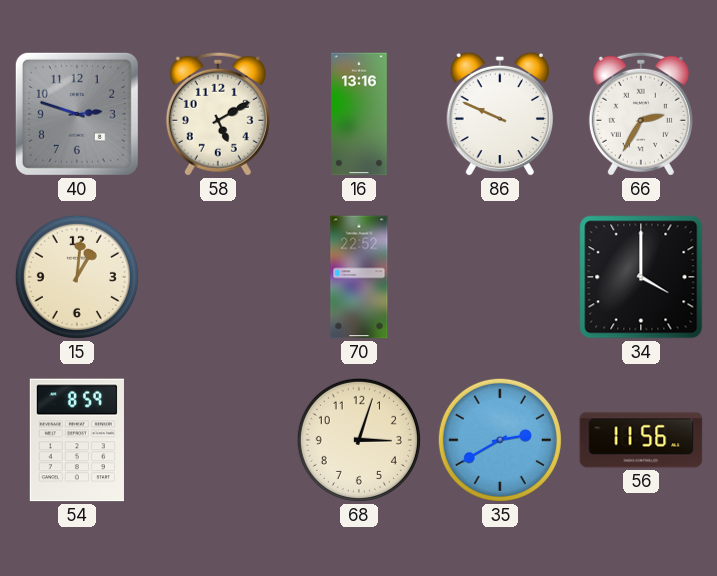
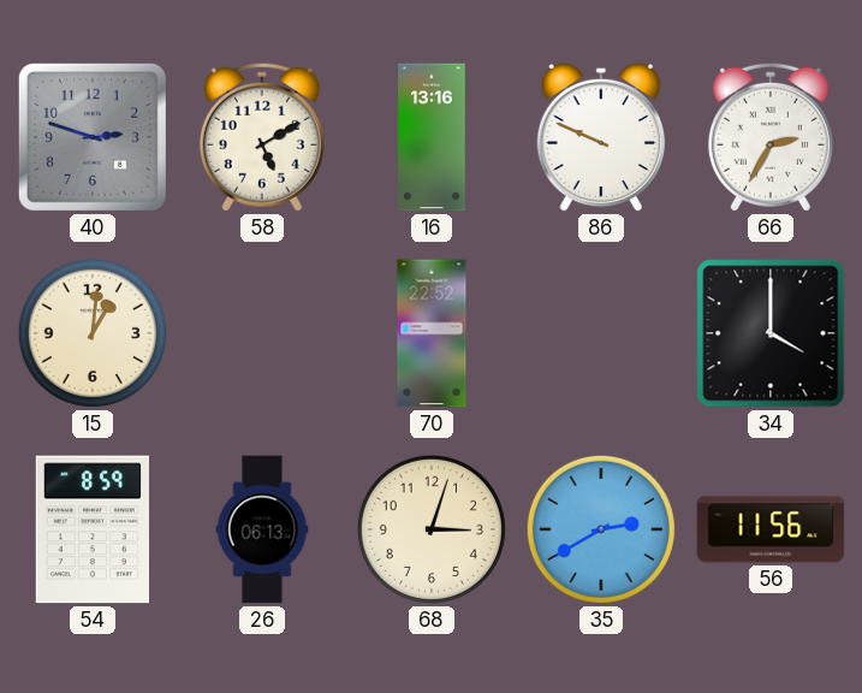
26: none -> 06:13
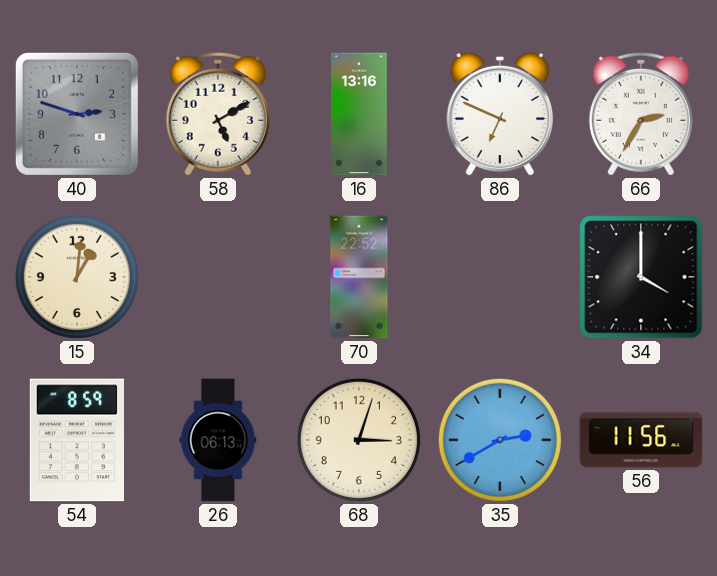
86: 9:49 -> 6:49
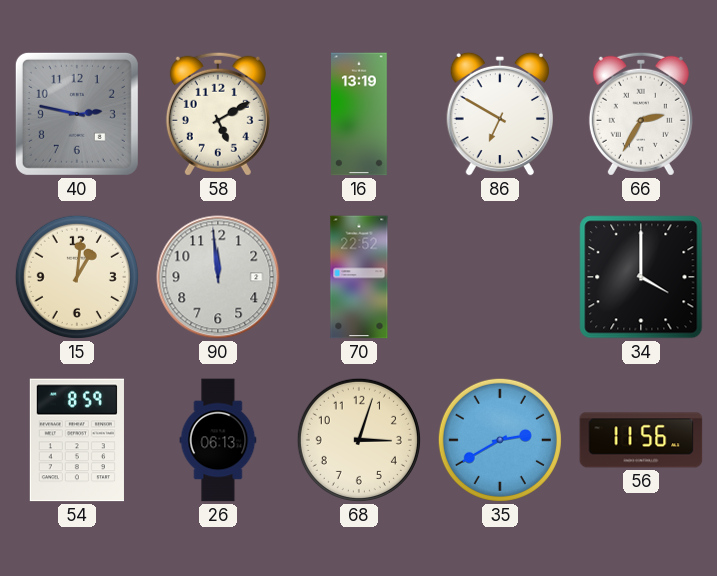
40: 2:48 -> 2:47
16: 13:16 -> 13:19
86: 6:49 -> 6:50
90: none -> 11:59
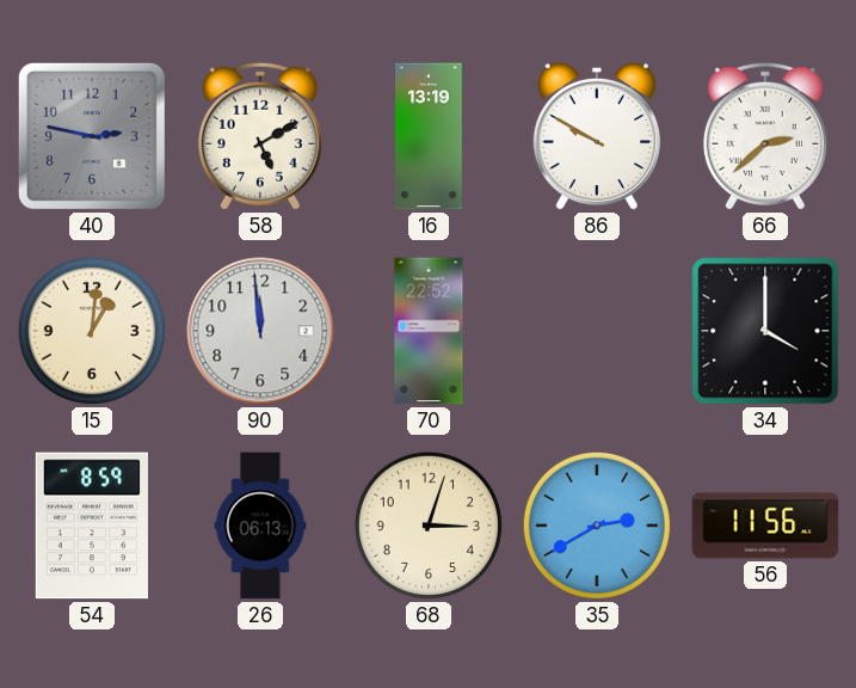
86: 6:50 -> 9:50
66: 2:35 -> 2:38
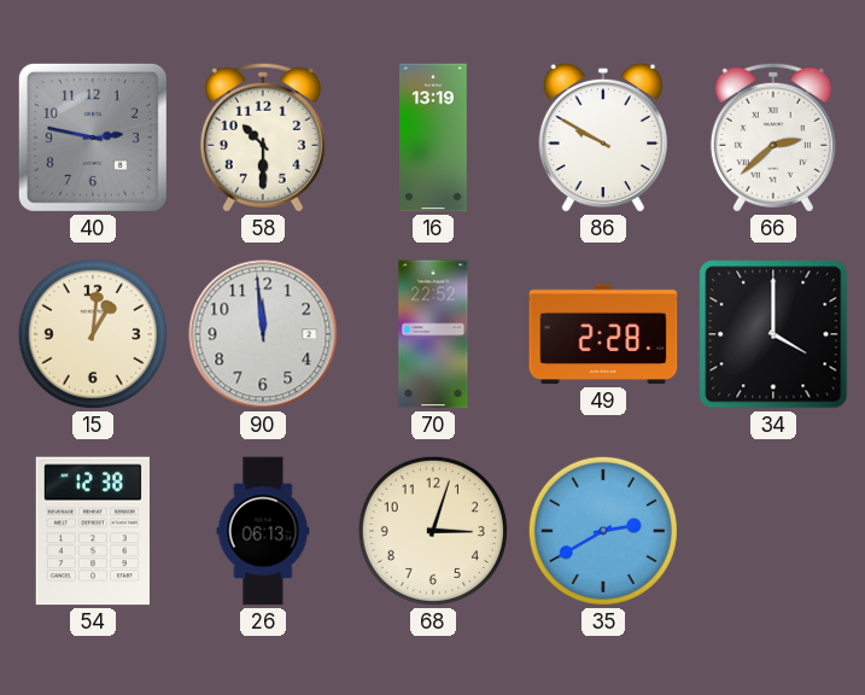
58: 5:10 -> 10:30
49: none -> 2:28
54: 8:59 -> 12:38
56: 11:56 -> none
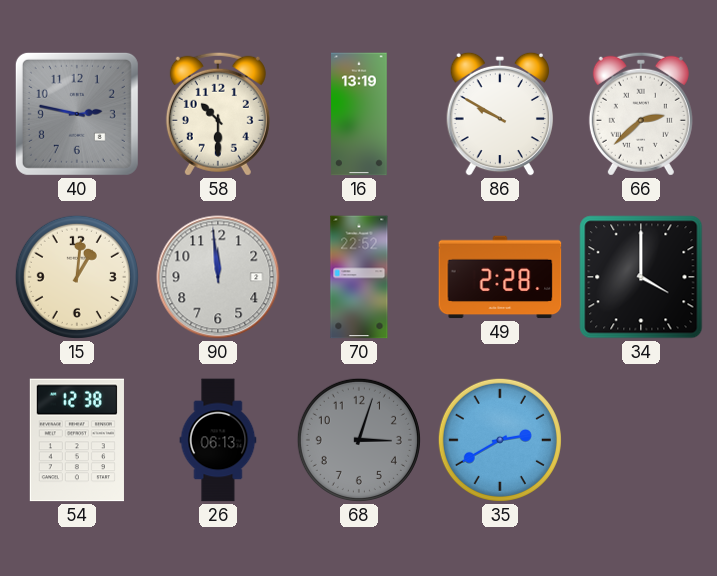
68 dial: cream -> grey
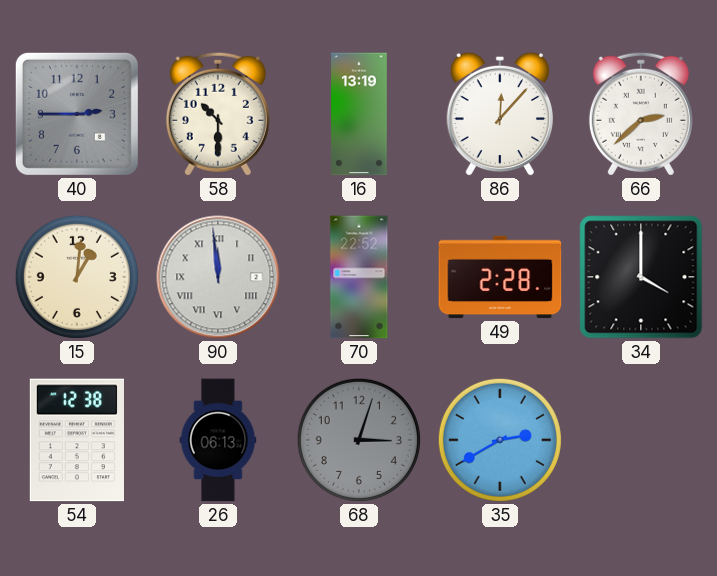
40: 2:47 -> 2:45
86: 9:50 -> 12:07
90 numerals: Arabic -> Roman
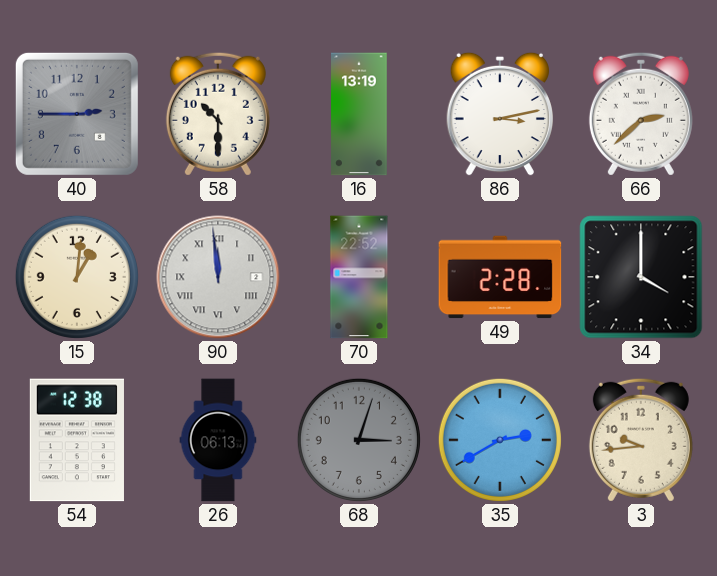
86: 12:07 -> 3:13
3: none -> 9:44
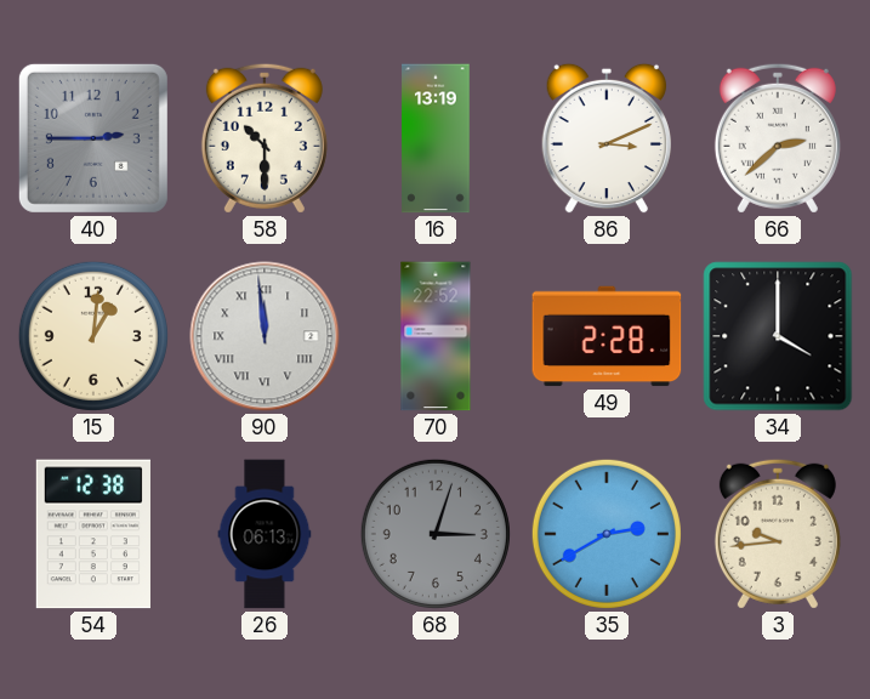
86: 3:13 -> 3:11
